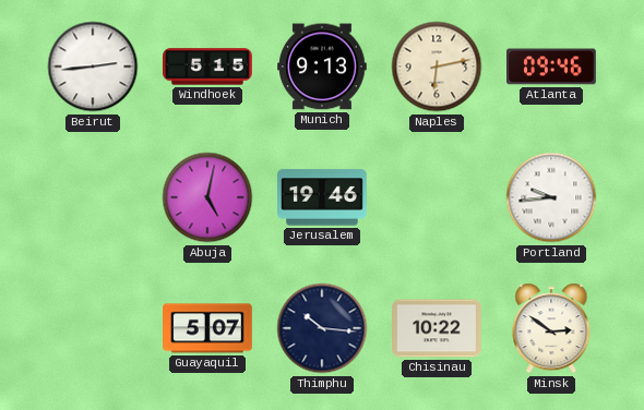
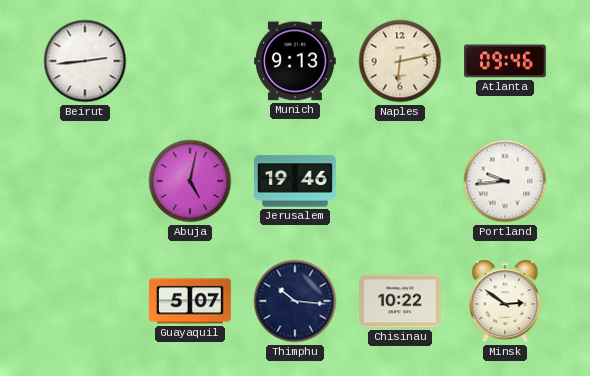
Windhoek: 5:15 -> none
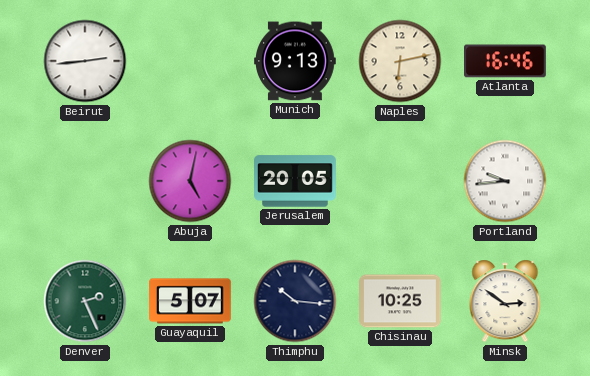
Atlanta: 09:46 -> 16:46
Jerusalem: 19:46 -> 20:05
Denver: none -> 2:26
Chisinau: 10:22 -> 10:25
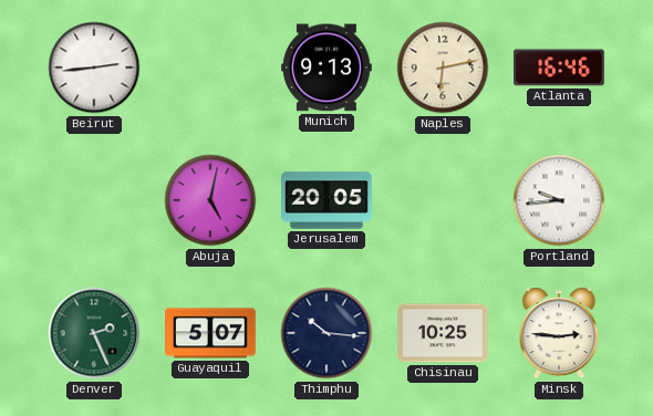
Minsk: 2:51 -> 2:46
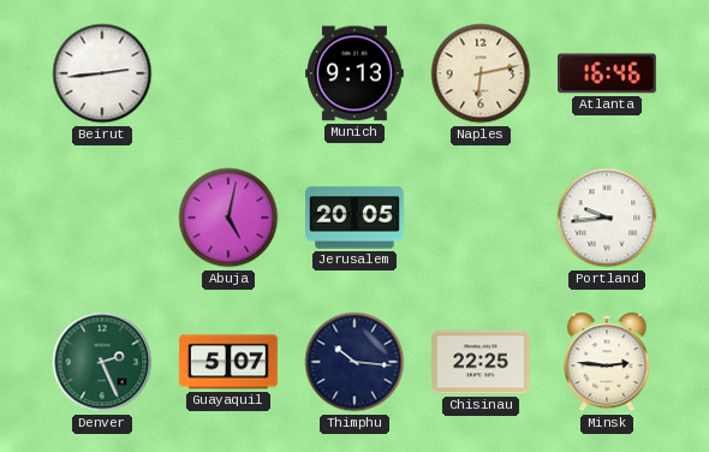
Chisinau: 10:25 -> 22:25
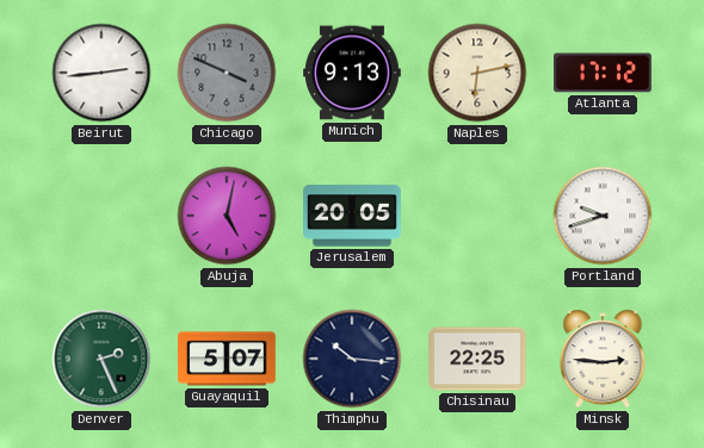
Chicago: none -> 3:49
Atlanta: 16:46 -> 17:12
Portland: 9:44 -> 9:42
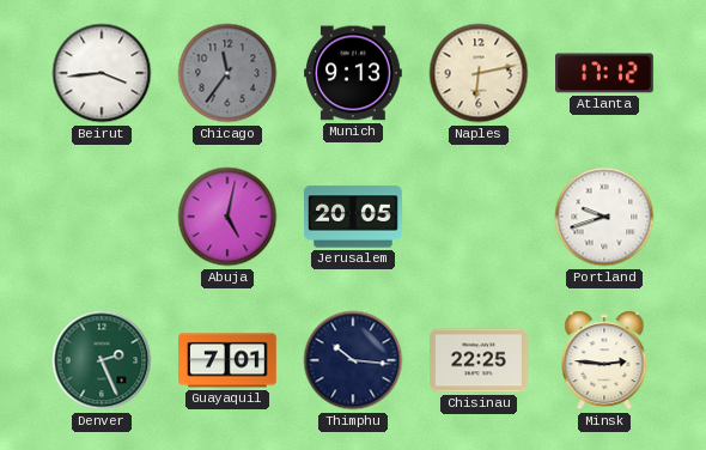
Beirut: 2:44 -> 3:44
Chicago: 3:49 -> 11:36
Guayaquil: 5:07 -> 7:01
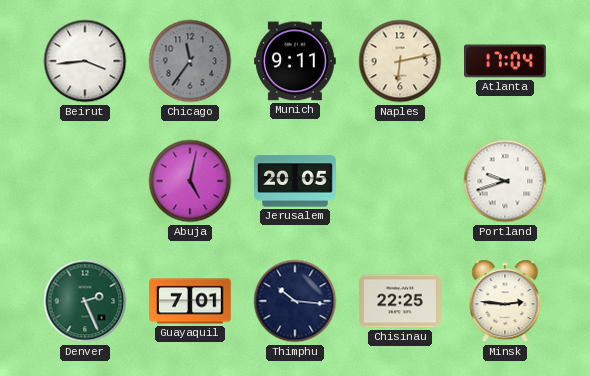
Munich: 9:13 -> 9:11
Atlanta: 17:12 -> 17:04
